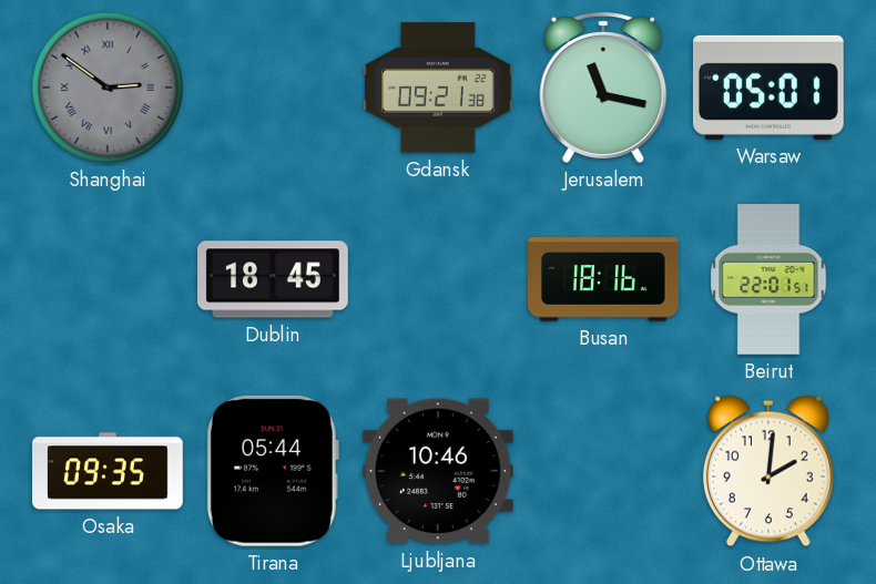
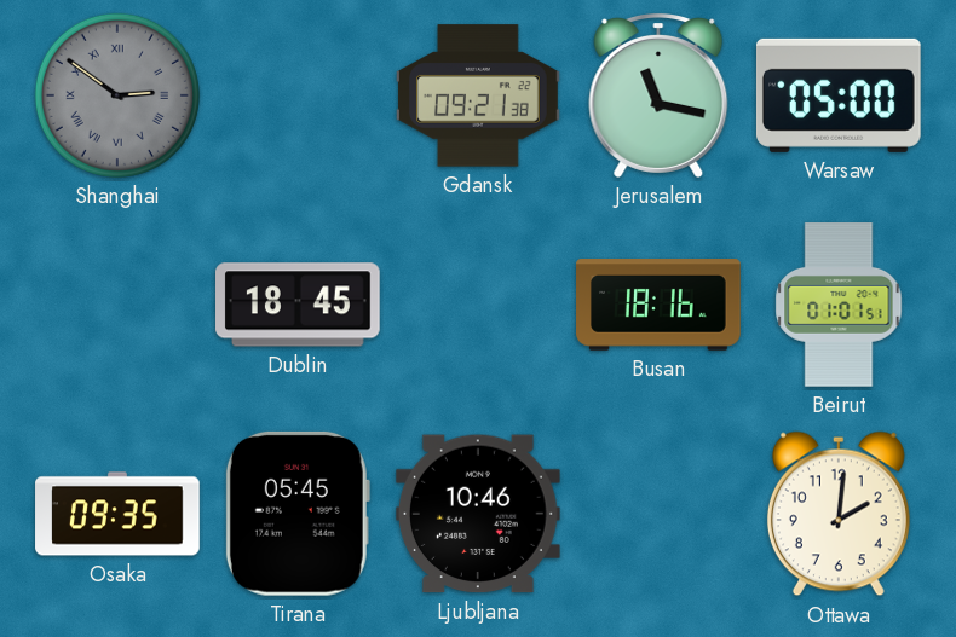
Warsaw: 05:01 -> 05:00
Beirut: 22:01 -> 01:01
Tirana: 05:44 -> 05:45
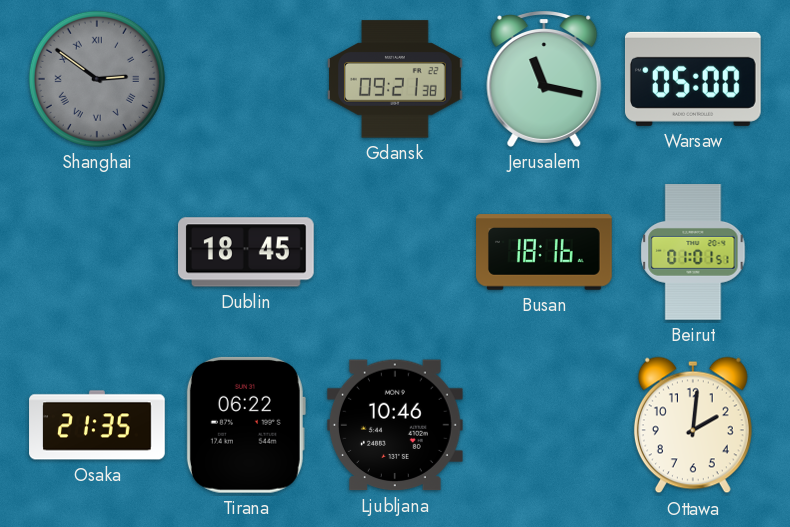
Osaka: 09:35 -> 21:35
Tirana: 05:45 -> 06:22
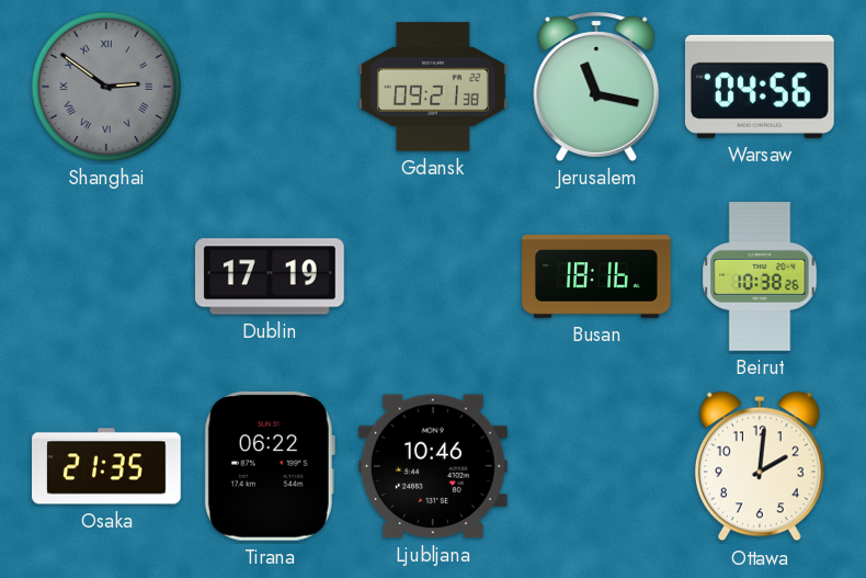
Warsaw: 05:00 -> 04:56
Dublin: 18:45 -> 17:19
Beirut: 01:01 -> 10:38
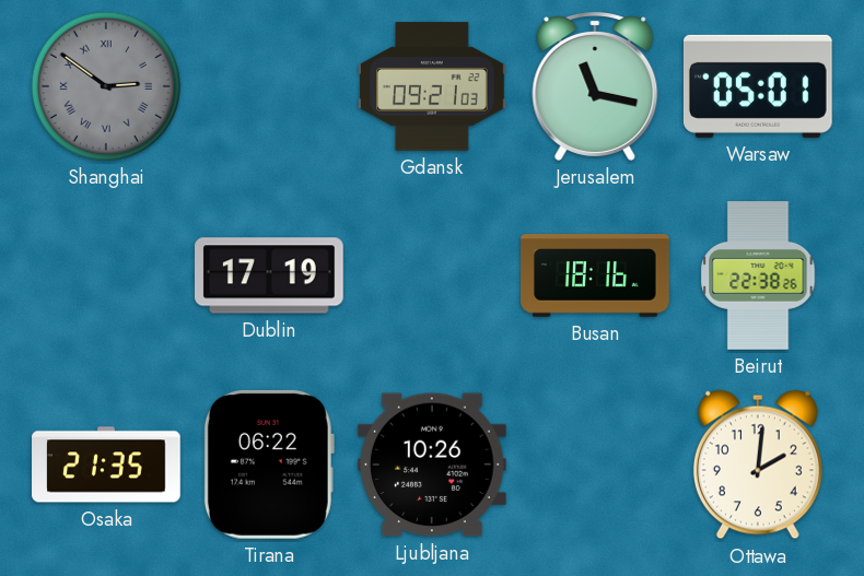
Gdansk: 09:21:38 -> 09:21:03
Warsaw: 04:56 -> 05:01
Beirut: 10:38 -> 22:38
Ljubljana: 10:46 -> 10:26
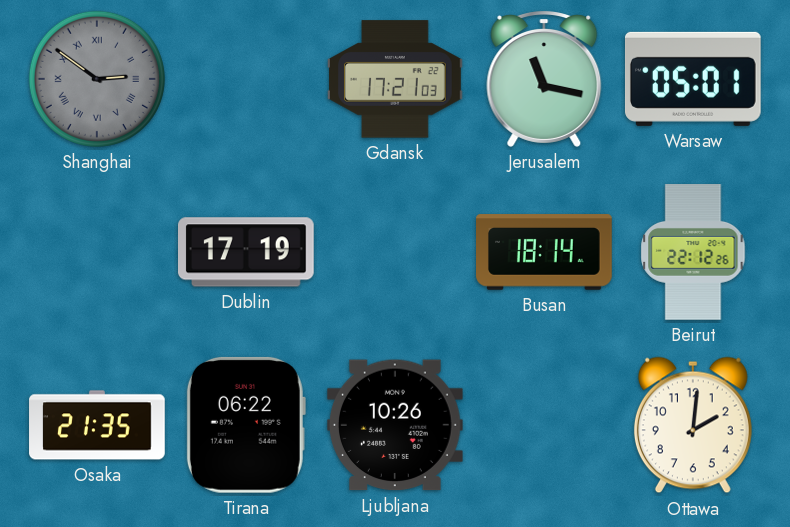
Gdansk: 09:21 -> 17:21
Busan: 18:16 -> 18:14
Beirut: 22:38 -> 22:12
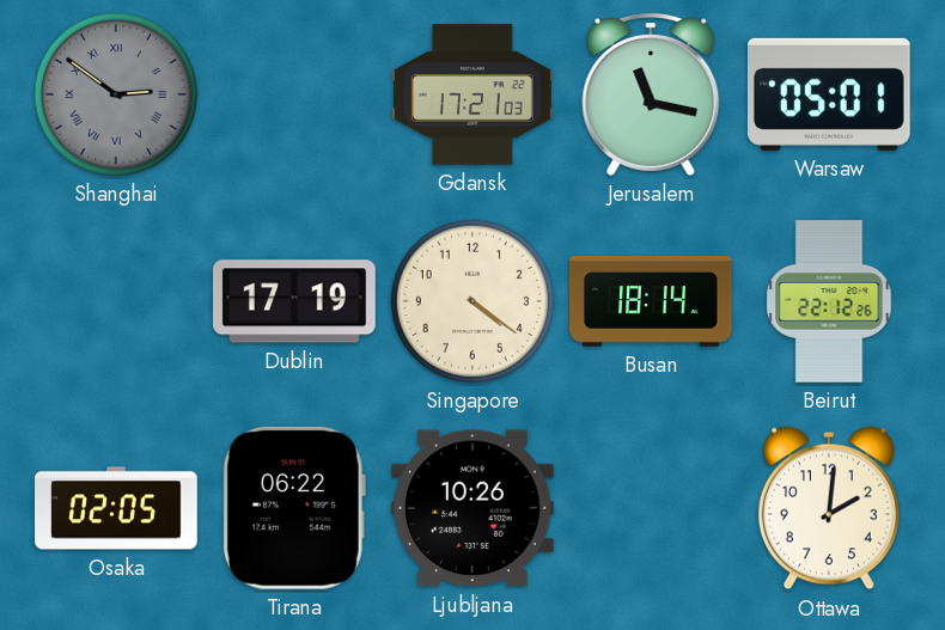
Singapore: none -> 4:21
Osaka: 21:35 -> 02:05
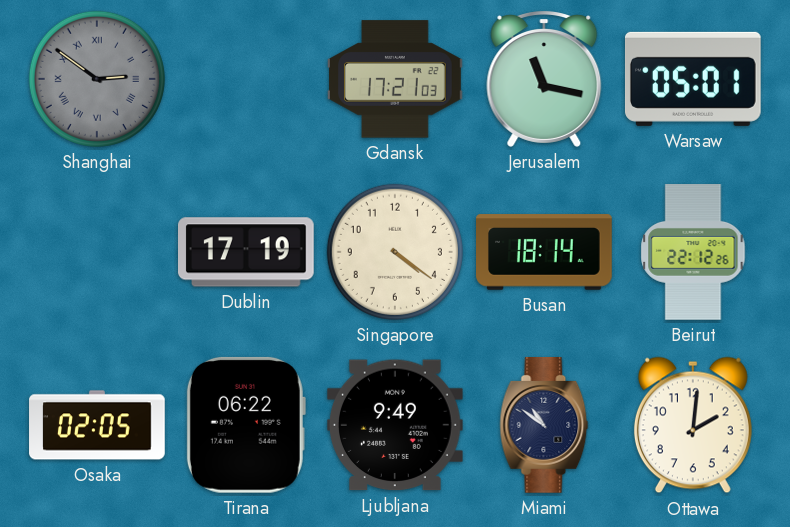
Ljubljana: 10:26 -> 9:49
Miami: none -> 10:51
